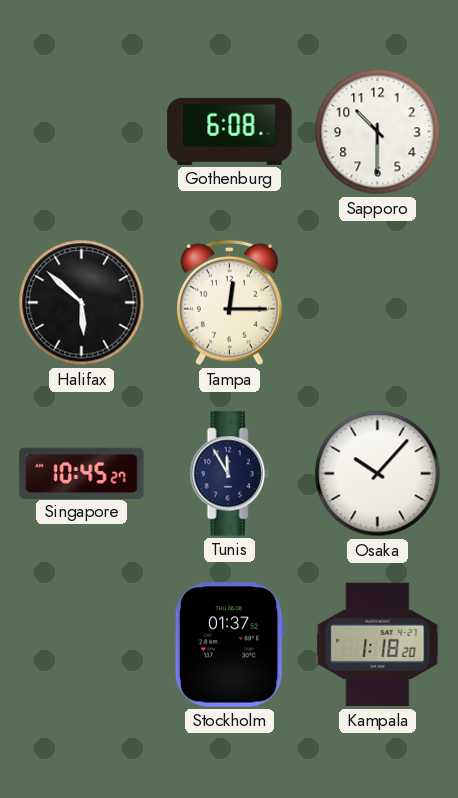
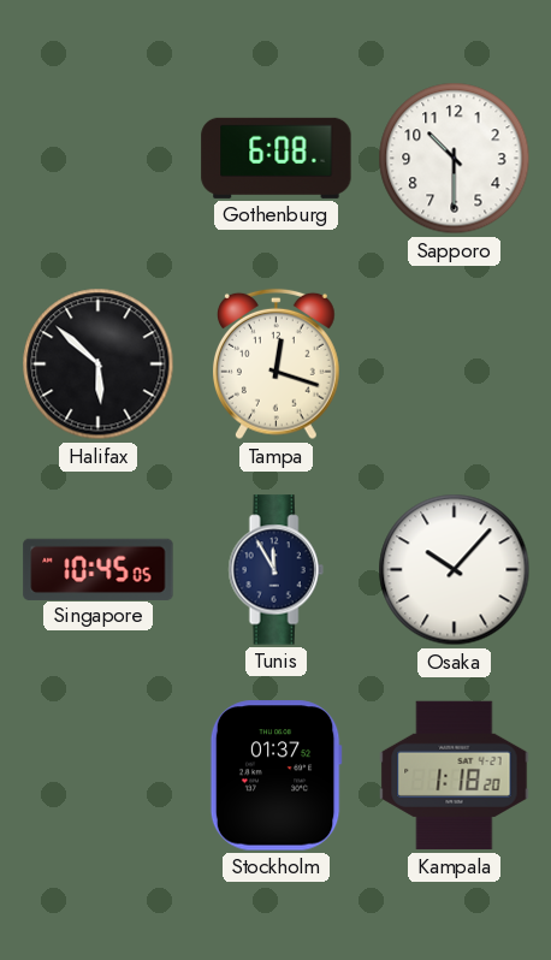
Tampa: 12:15 -> 12:18
Singapore: 10:45:27 -> 10:45:05
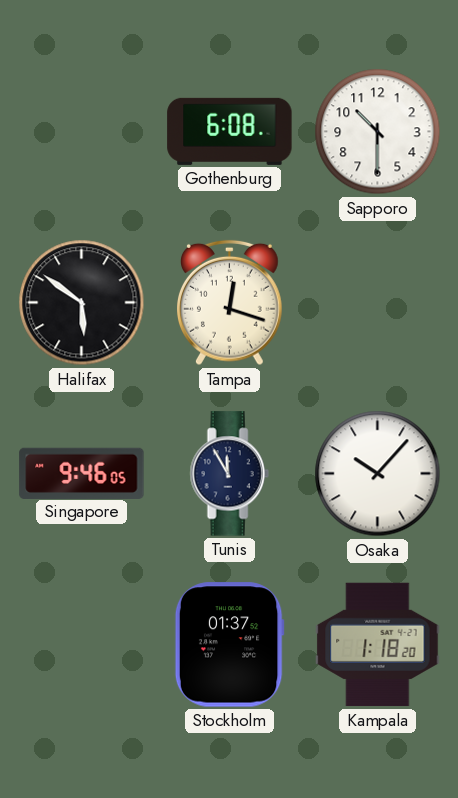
Halifax: 5:52 -> 5:51
Singapore: 10:45 -> 9:46
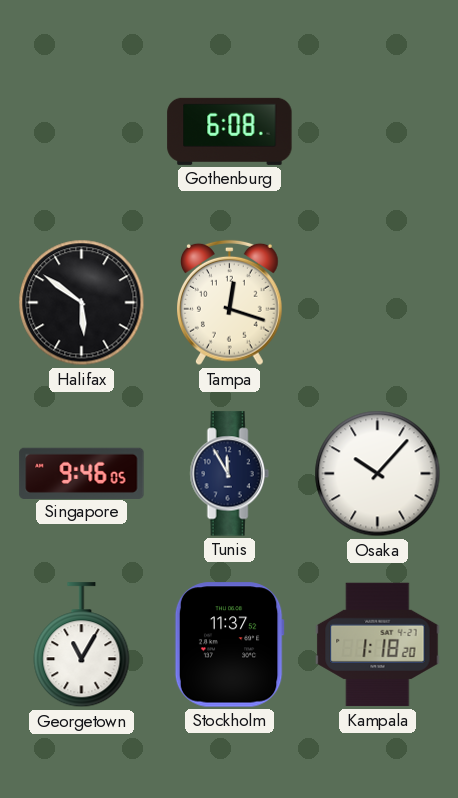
Sapporo: 10:30 -> none
Georgetown: none -> 11:05
Stockholm: 01:37 -> 11:37
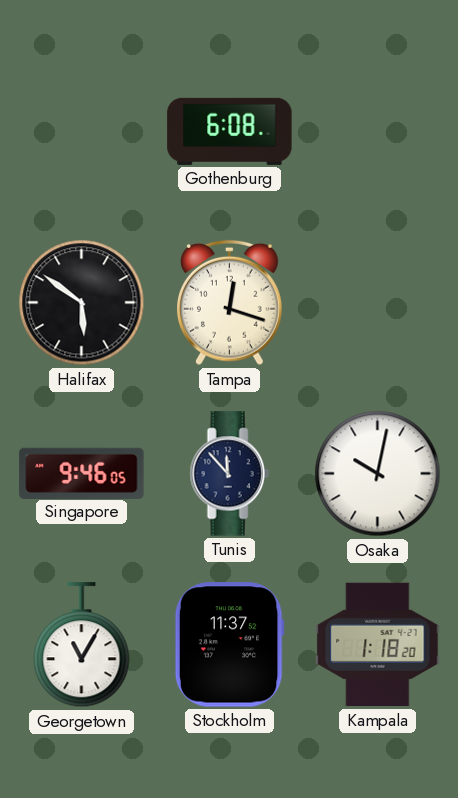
Tunis: 11:55 -> 11:53
Osaka: 10:07 -> 10:02
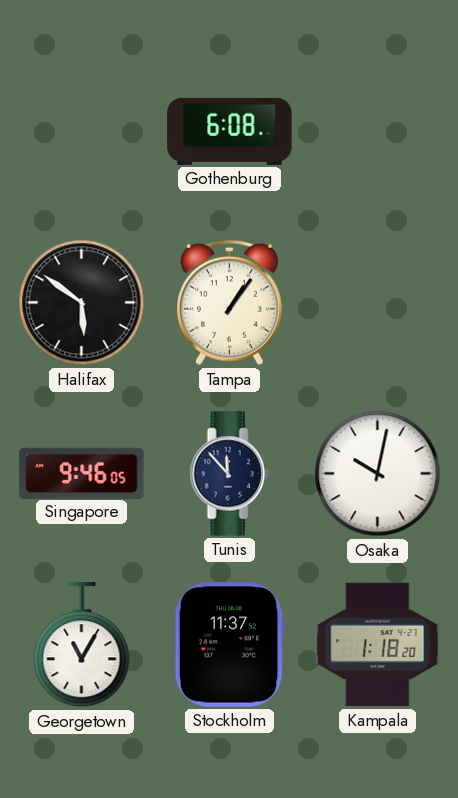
Tampa: 12:18 -> 1:06
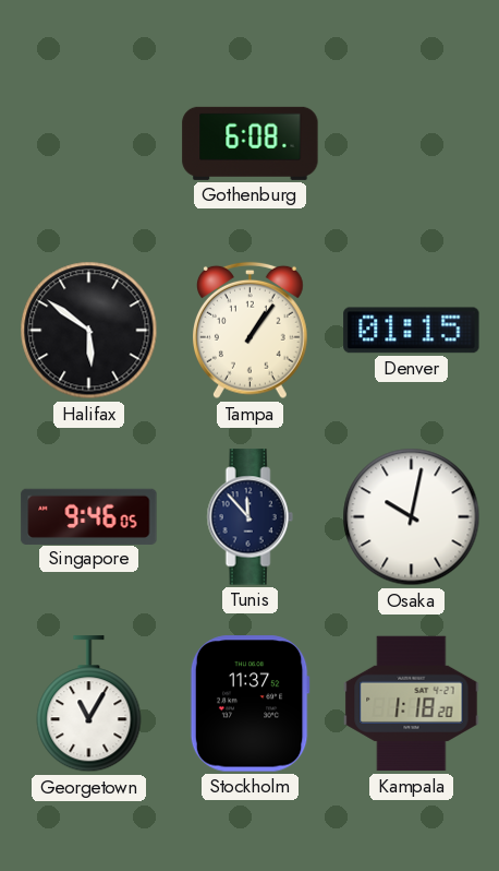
Denver: none -> 01:15
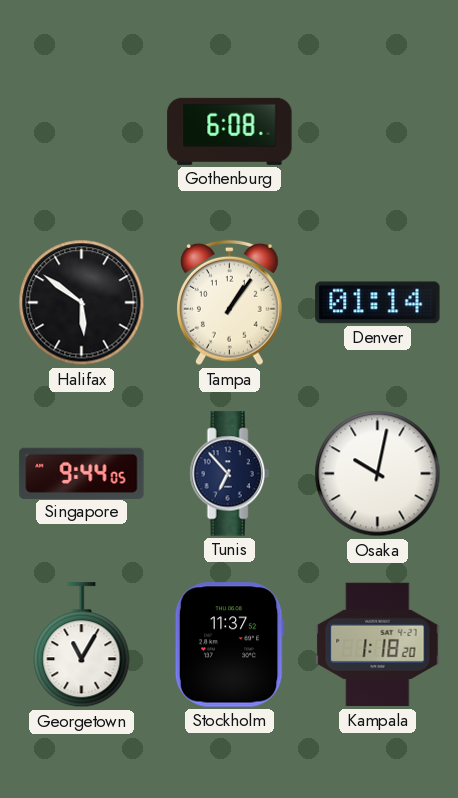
Denver: 01:15 -> 01:14
Singapore: 9:46 -> 9:44
Tunis: 11:53 -> 6:53
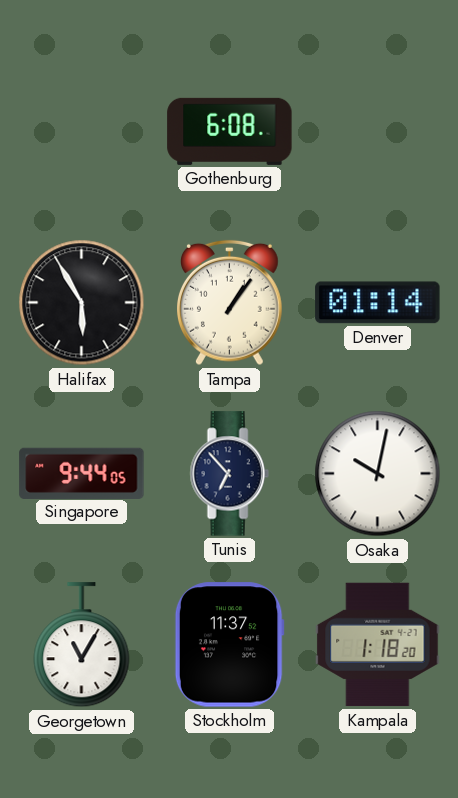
Halifax: 5:51 -> 5:55
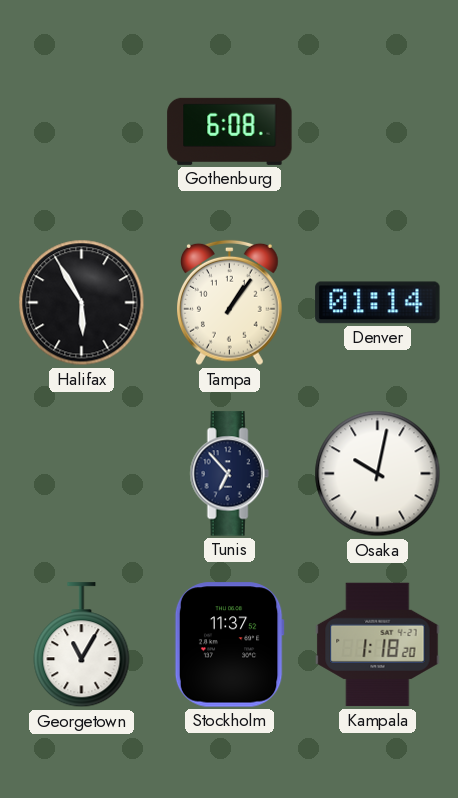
Singapore: 9:44 -> none
